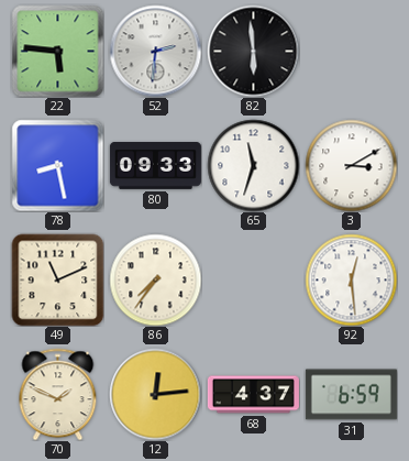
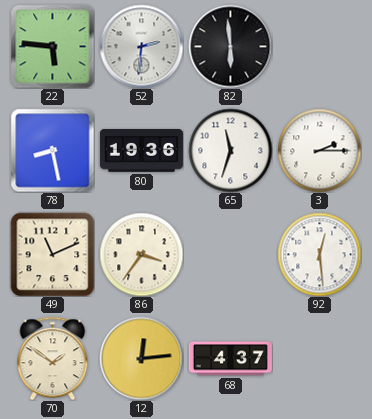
80: 09:33 -> 19:36
3: 3:10 -> 2:15
86: 7:36 -> 3:36
70: 1:49 -> 1:51
31: 6:59 -> none
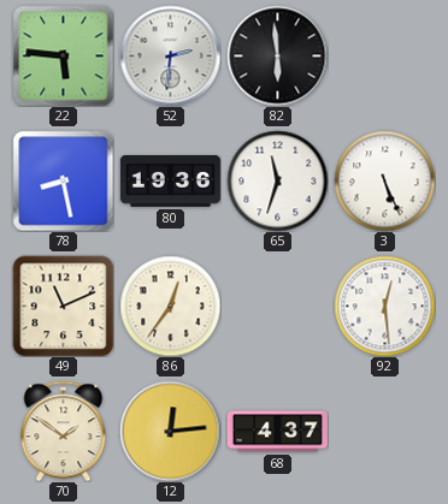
3: 2:15 -> 5:26
86: 3:36 -> 12:36
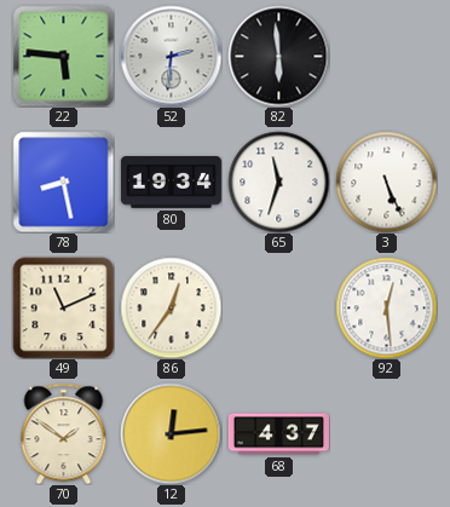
80: 19:36 -> 19:34
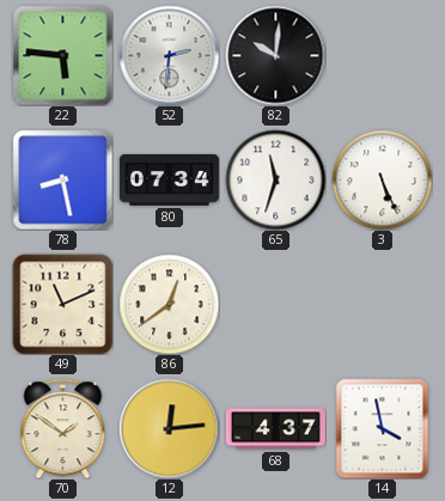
82: 5:59 -> 10:01
80: 19:34 -> 07:34
86: 12:36 -> 12:39
92: 12:29 -> none
14: none -> 3:58
